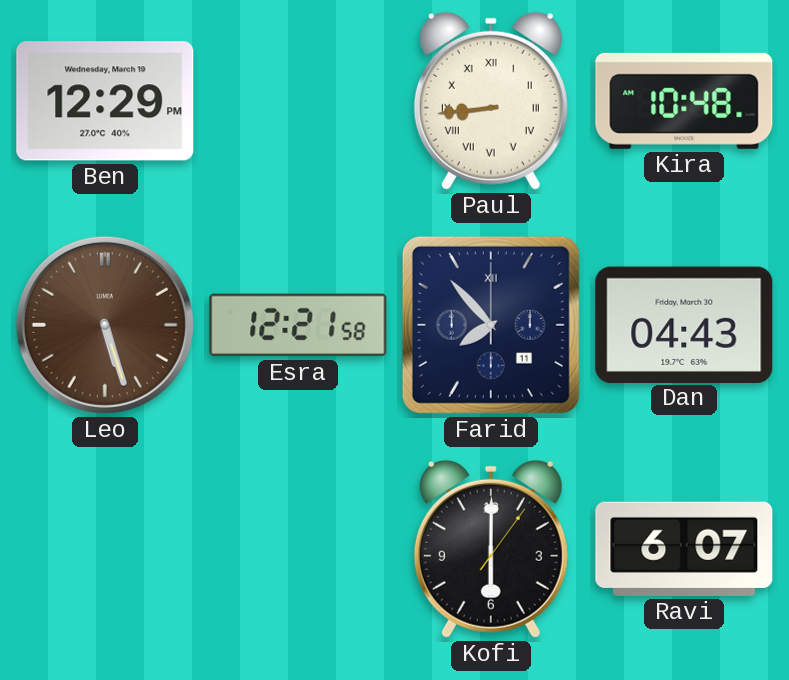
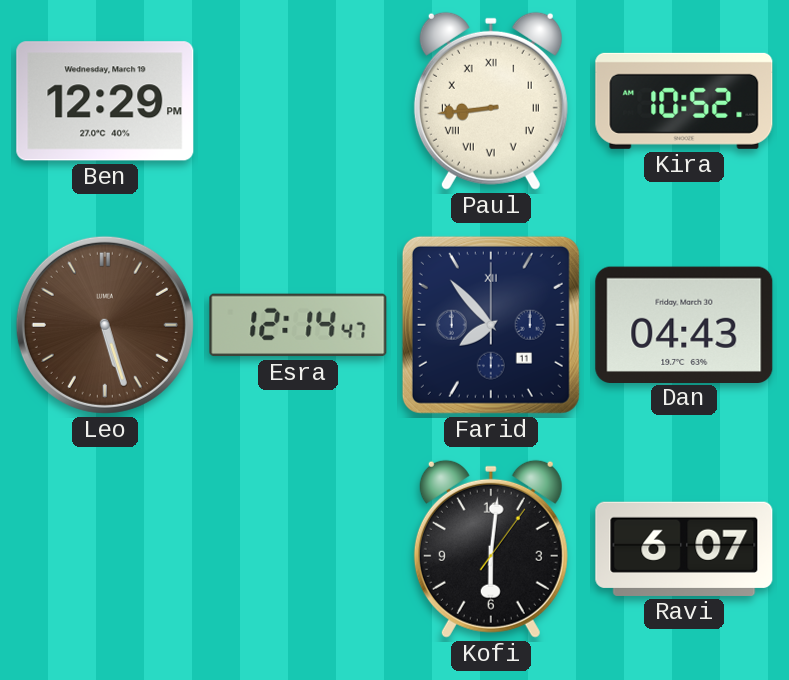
Kira: 10:48 -> 10:52
Esra: 12:21 -> 12:14
Kofi: 6:00 -> 6:01
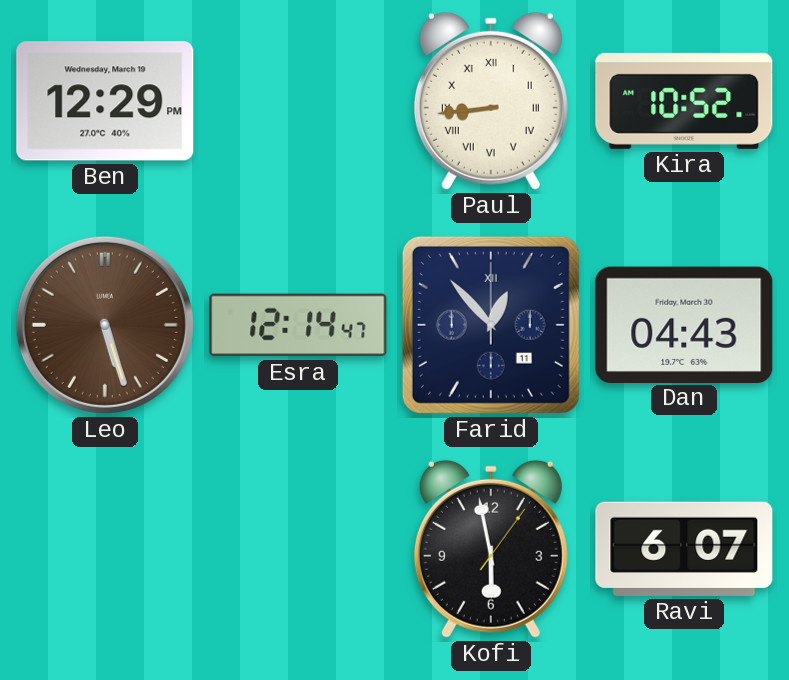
Farid: 7:53 -> 12:53
Kofi: 6:01 -> 5:58
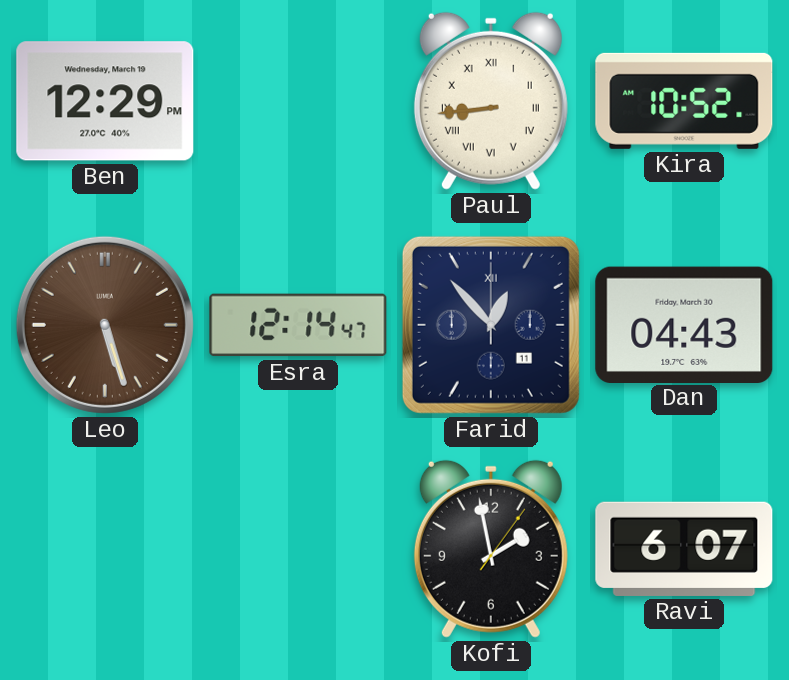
Kofi: 5:58 -> 1:58
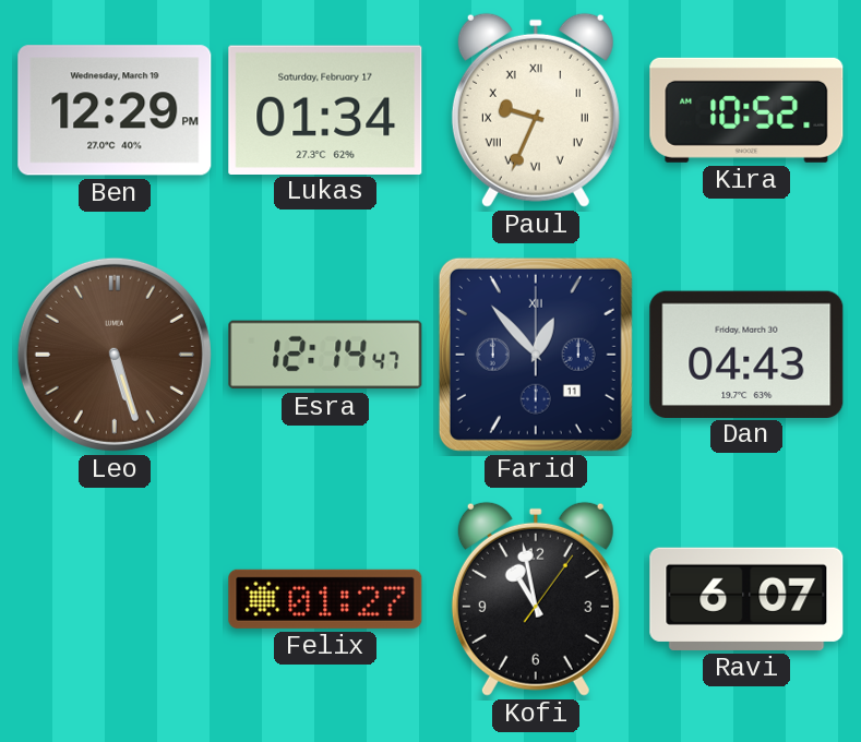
Lukas: none -> 01:34
Paul: 8:44 -> 9:34
Felix: none -> 01:27
Kofi: 1:58 -> 10:58
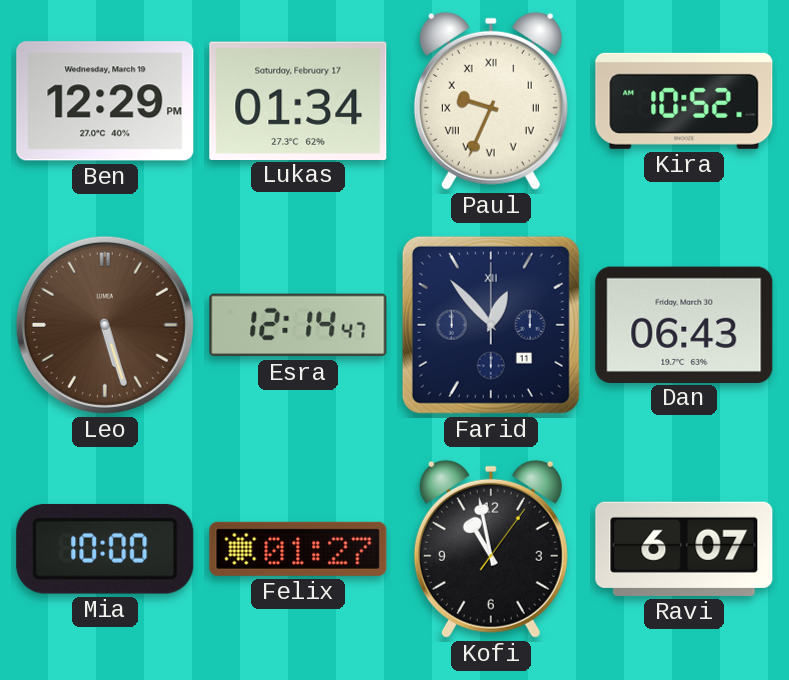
Dan: 04:43 -> 06:43
Mia: none -> 10:00
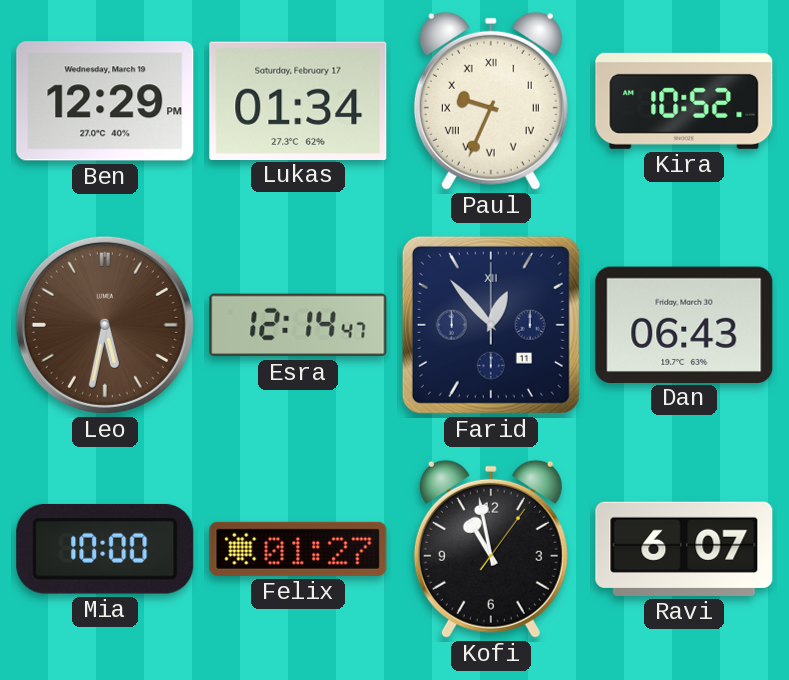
Leo: 5:27 -> 5:32
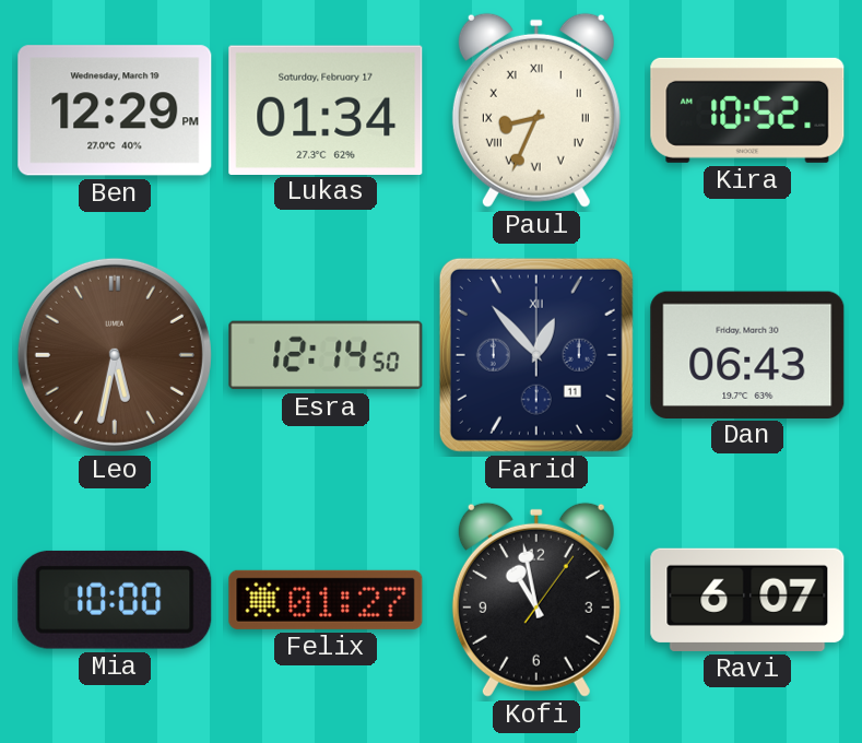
Paul: 9:34 -> 8:34
Esra: 12:14:47 -> 12:14:50
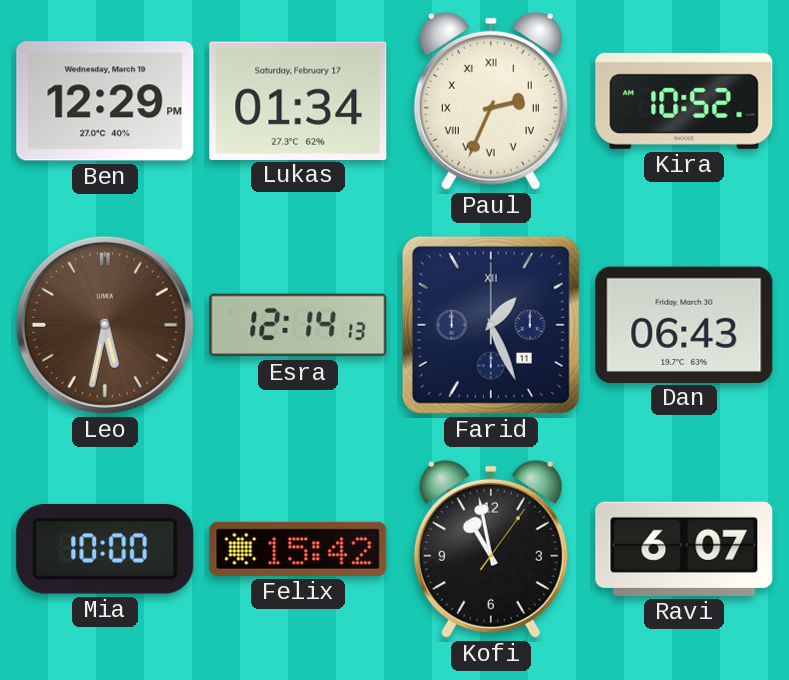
Paul: 8:34 -> 2:34
Esra: 12:14:50 -> 12:14:13
Farid: 12:53 -> 1:26
Felix: 01:27 -> 15:42
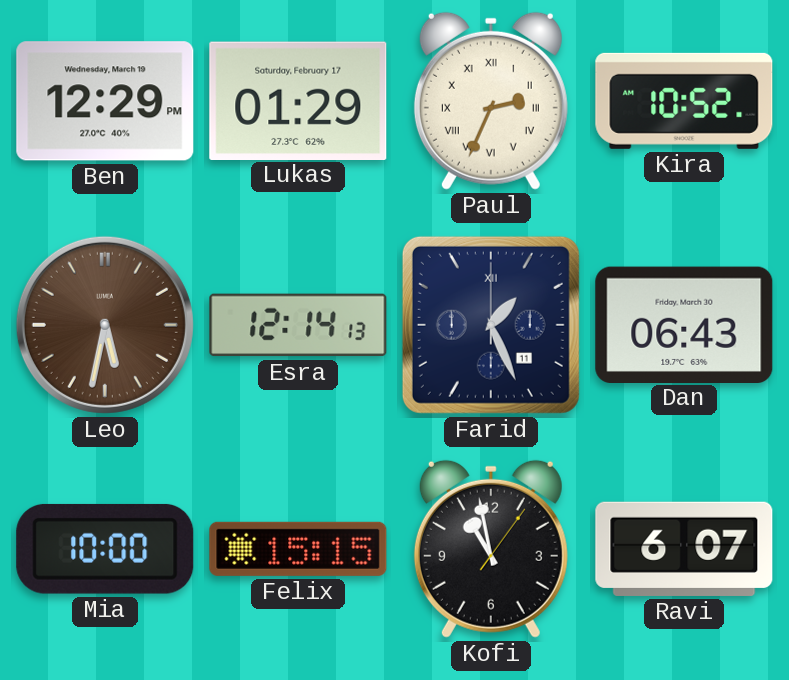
Lukas: 01:34 -> 01:29
Felix: 15:42 -> 15:15
